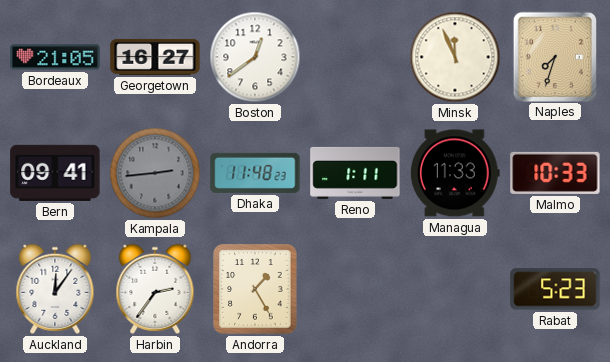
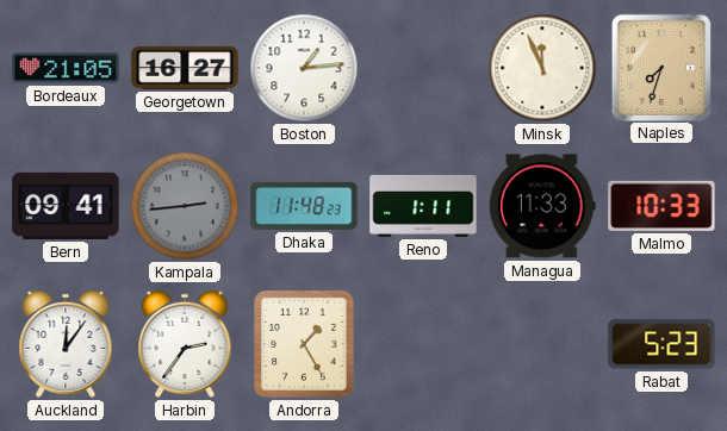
Boston: 12:39 -> 1:14
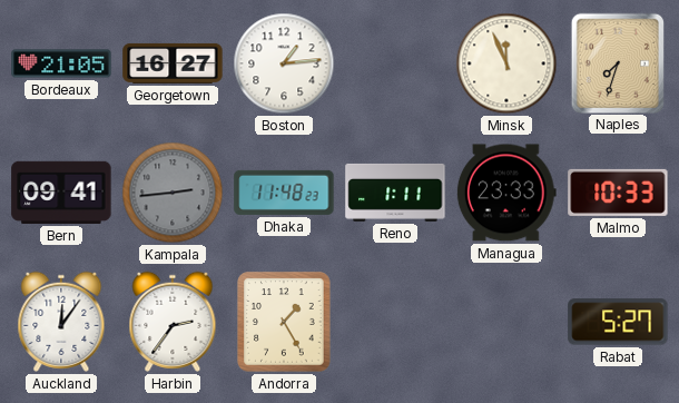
Managua: 11:33 -> 23:33
Rabat: 5:23 -> 5:27
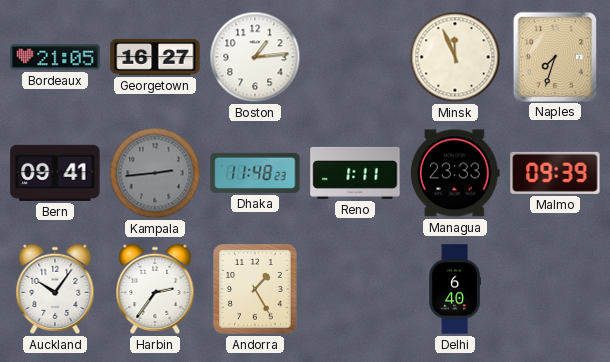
Malmo: 10:33 -> 09:39
Auckland: 12:06 -> 10:06
Delhi: none -> 6:40
Rabat: 5:27 -> none
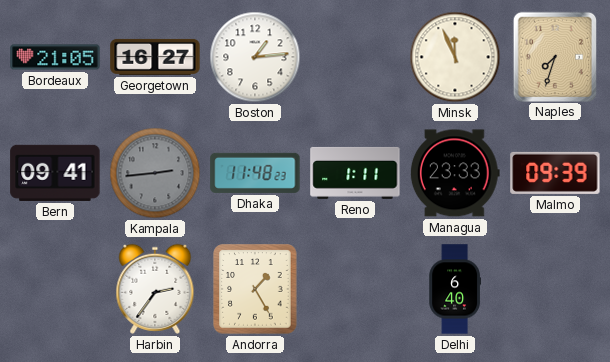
Auckland: 10:06 -> none
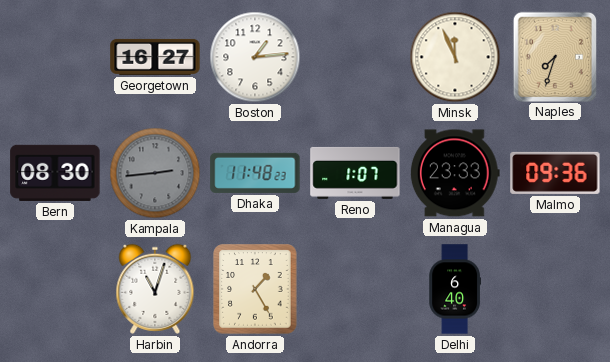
Bordeaux: 21:05 -> none
Bern: 09:41 -> 08:30
Reno: 1:11 -> 1:07
Malmo: 09:39 -> 09:36
Harbin: 2:36 -> 11:03
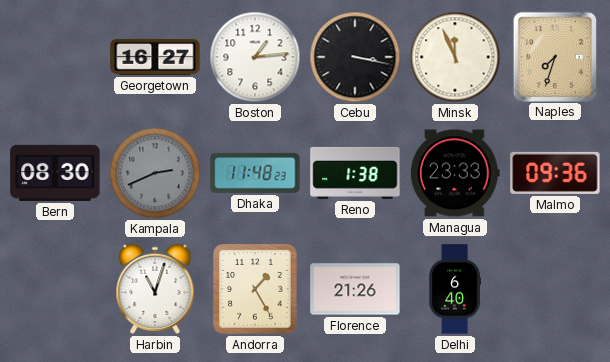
Cebu: none -> 3:17
Kampala: 2:44 -> 2:41
Reno: 1:07 -> 1:38
Florence: none -> 21:26
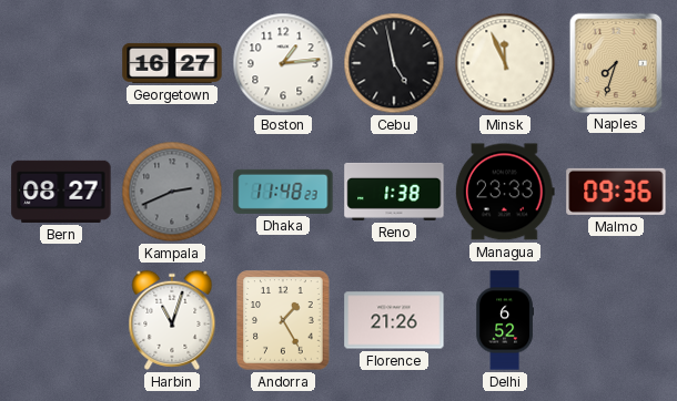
Cebu: 3:17 -> 4:58
Bern: 08:30 -> 08:27
Delhi: 6:40 -> 6:52
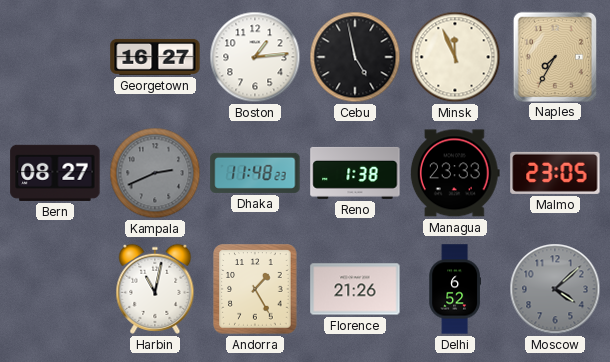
Naples: 7:33 -> 7:35
Malmo: 09:36 -> 23:05
Harbin: 11:03 -> 11:02
Moscow: none -> 4:08
